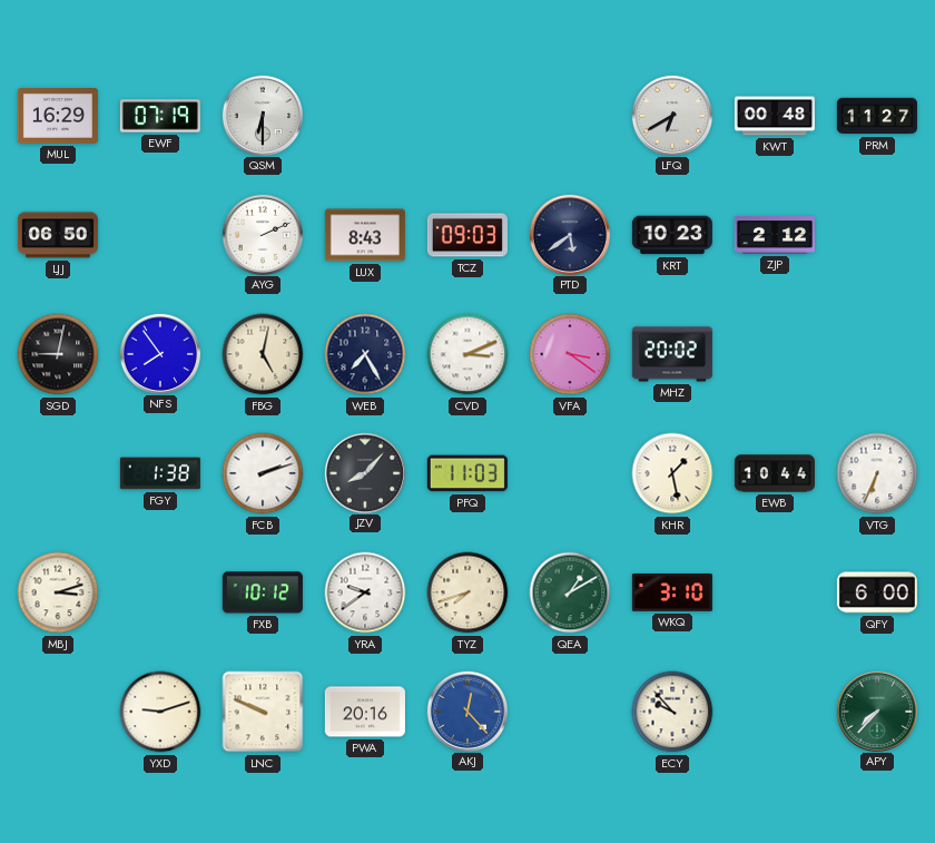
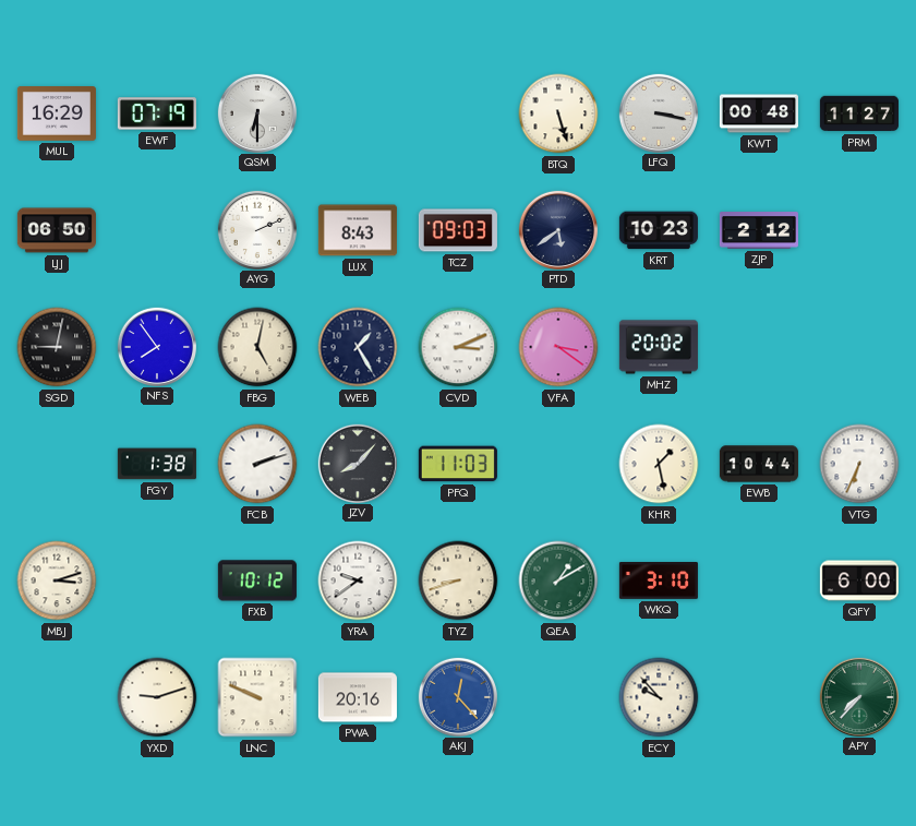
BTQ: none -> 5:27
LFQ: 6:40 -> 3:17
WEB: 7:25 -> 1:25
TYZ: 7:42 -> 8:42
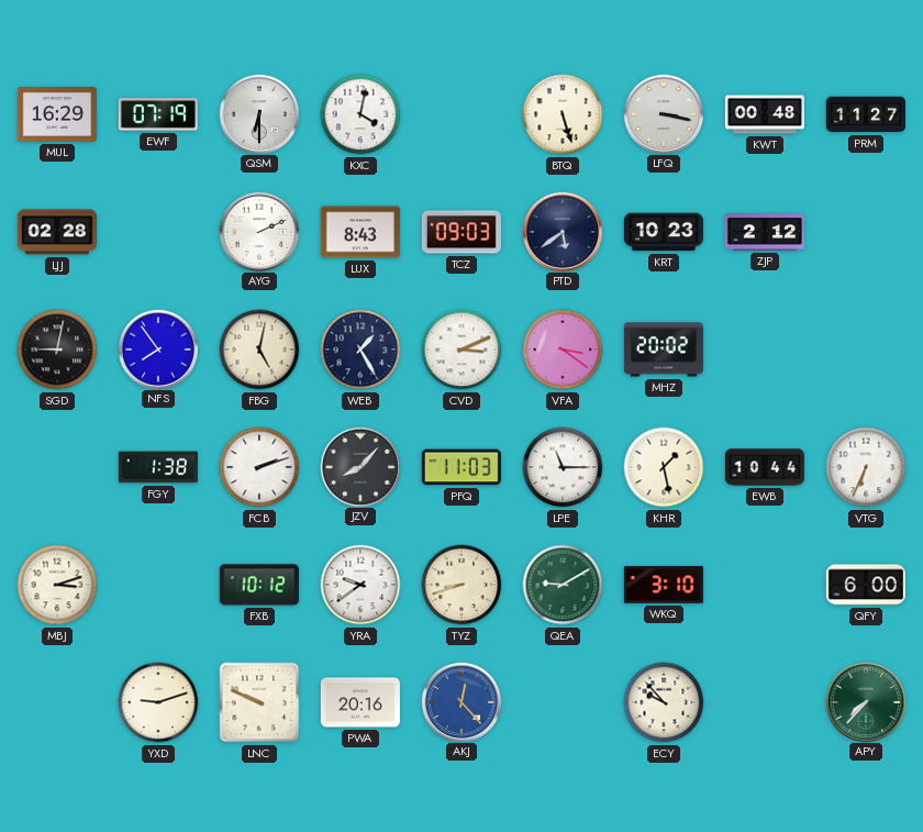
KXC: none -> 4:02
LJJ: 06:50 -> 02:28
LPE: none -> 11:15
QEA: 1:10 -> 9:10
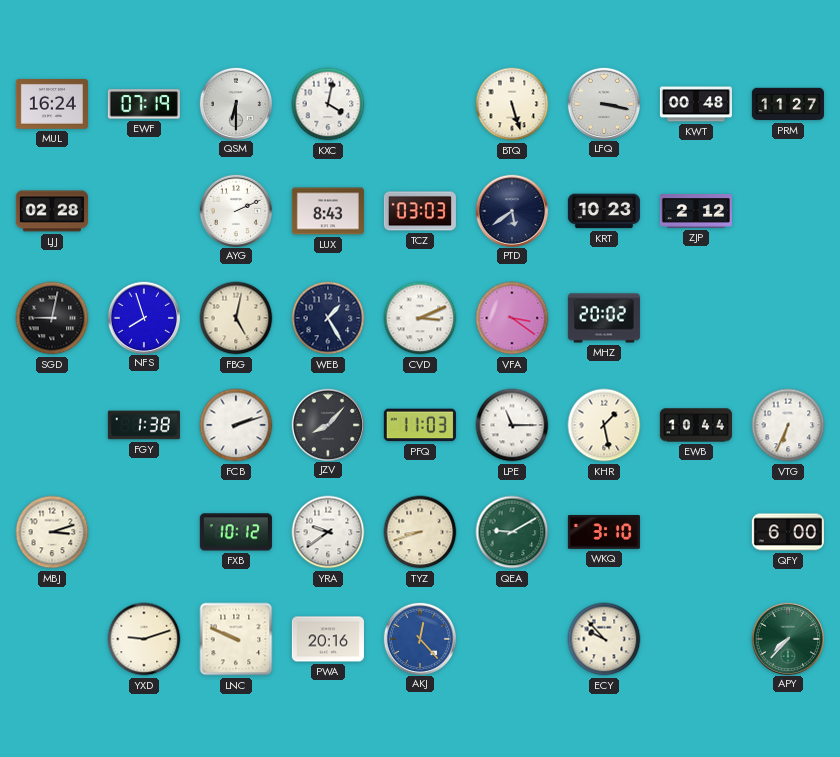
MUL: 16:29 -> 16:24
TCZ: 09:03 -> 03:03
NFS: 7:54 -> 7:57
